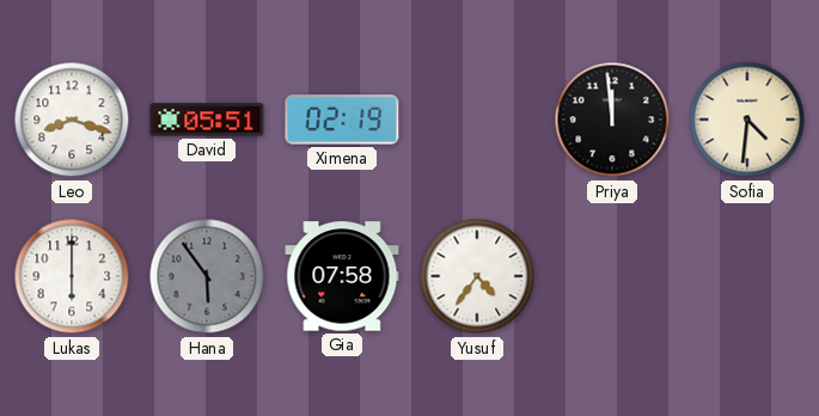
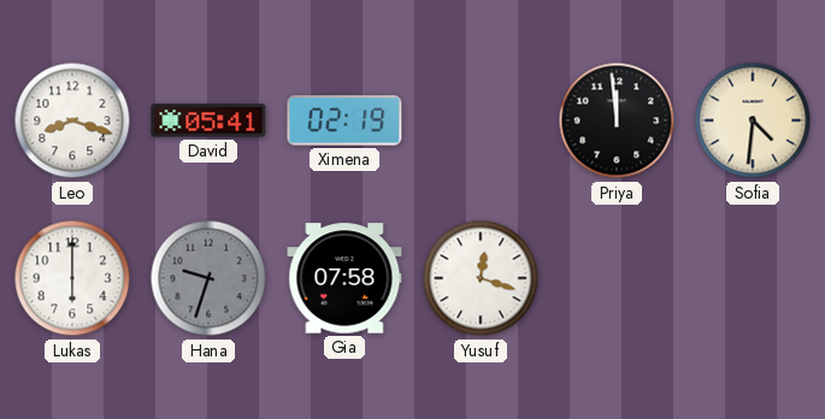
David: 05:51 -> 05:41
Hana: 5:54 -> 9:33
Yusuf: 4:36 -> 12:18
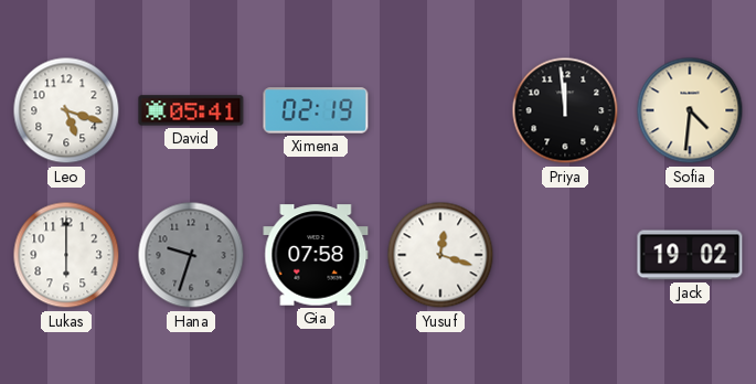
Leo: 8:18 -> 5:18
Jack: none -> 19:02
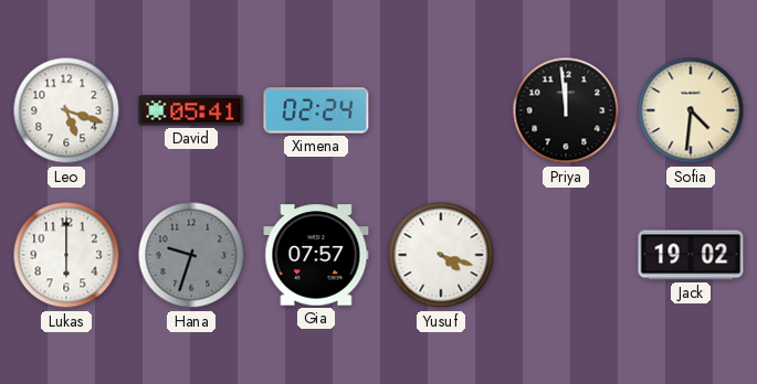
Ximena: 02:19 -> 02:24
Gia: 07:58 -> 07:57
Yusuf: 12:18 -> 4:18
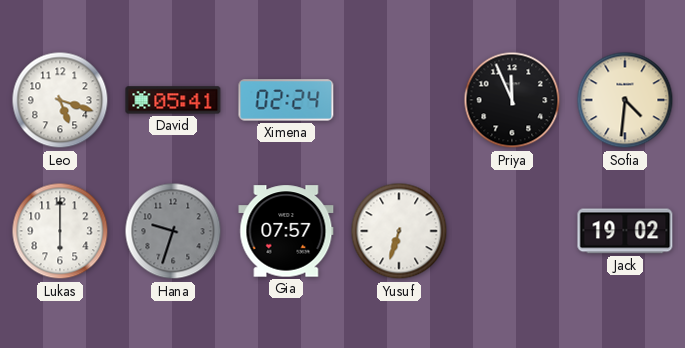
Priya: 11:59 -> 11:56
Yusuf: 4:18 -> 6:33
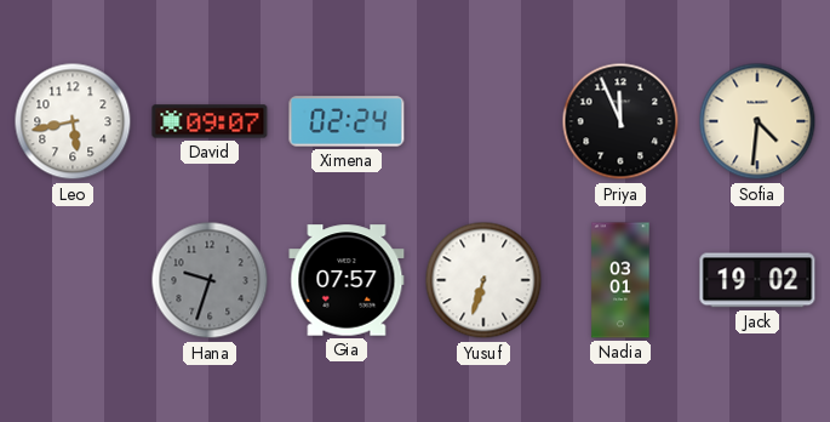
Leo: 5:18 -> 5:43
David: 05:41 -> 09:07
Lukas: 6:00 -> none
Nadia: none -> 03:01
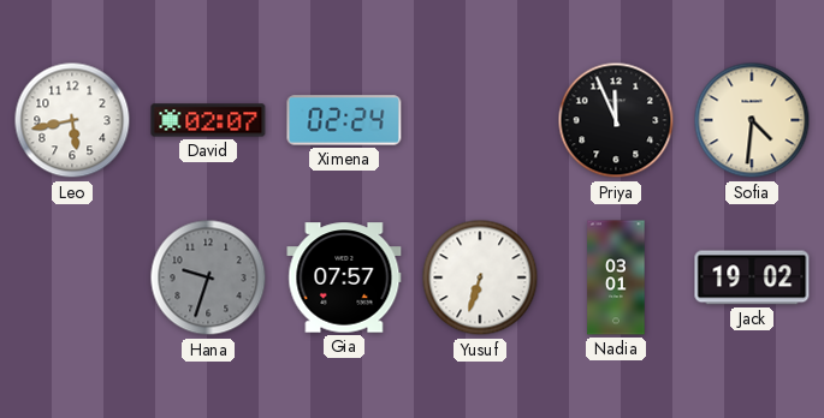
David: 09:07 -> 02:07
